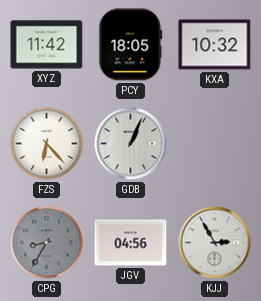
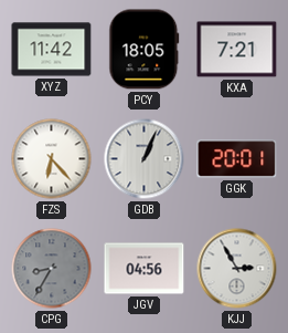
KXA: 10:32 -> 7:21
GGK: none -> 20:01
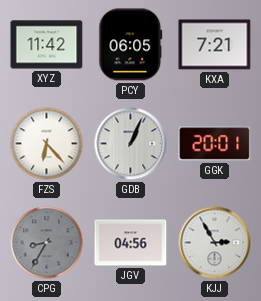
PCY: 18:05 -> 06:05
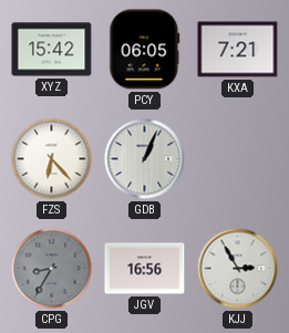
XYZ: 11:42 -> 15:42
GGK: 20:01 -> none
JGV: 04:56 -> 16:56
